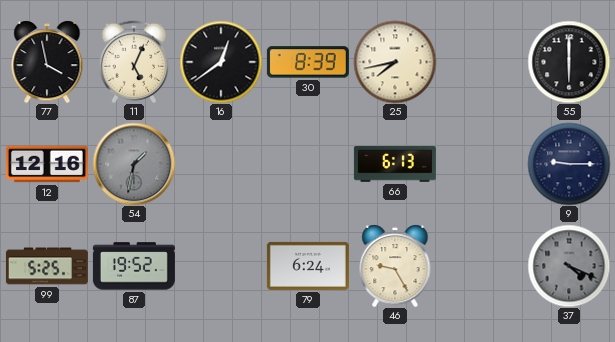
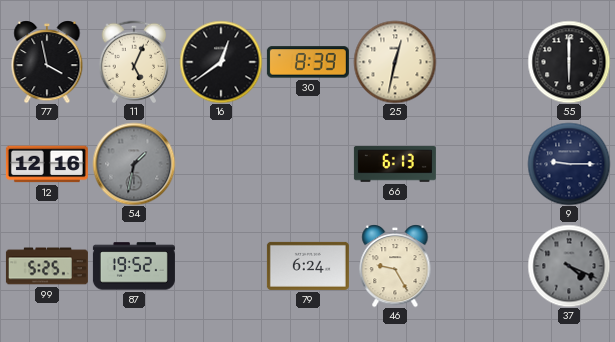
25: 7:43 -> 12:32
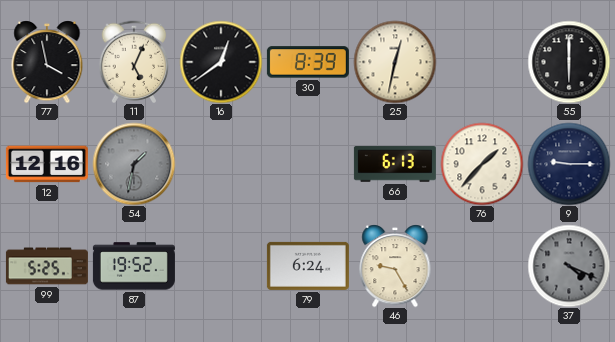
76: none -> 1:37
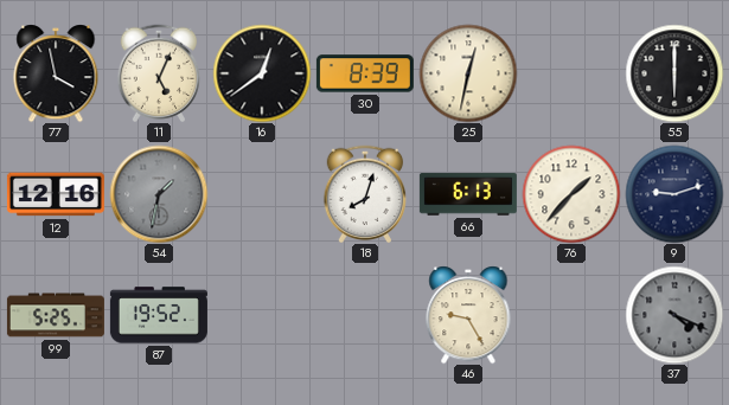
18: none -> 8:03
9: 9:15 -> 9:12
79: 6:24 -> none
